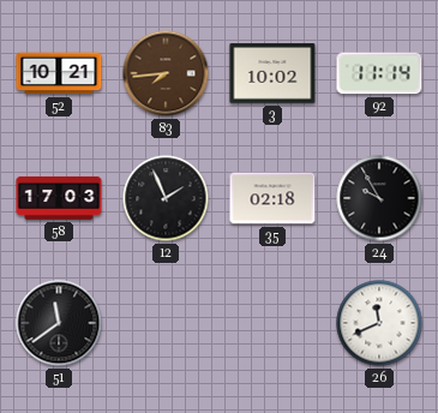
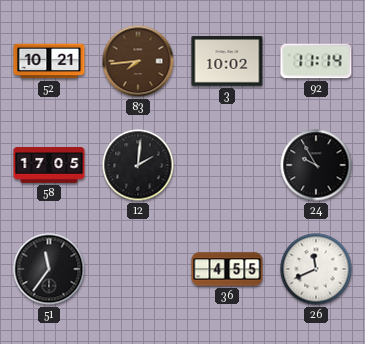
58: 17:03 -> 17:05
12: 1:56 -> 2:01
35: 02:18 -> none
51: 11:39 -> 11:36
36: none -> 4:55
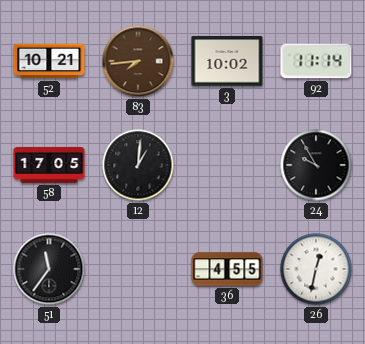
12: 2:01 -> 1:01
26: 11:41 -> 12:32
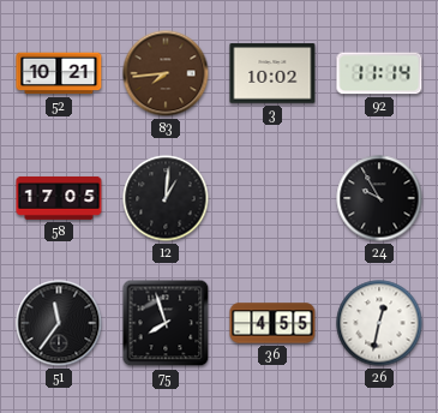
75: none -> 7:57
